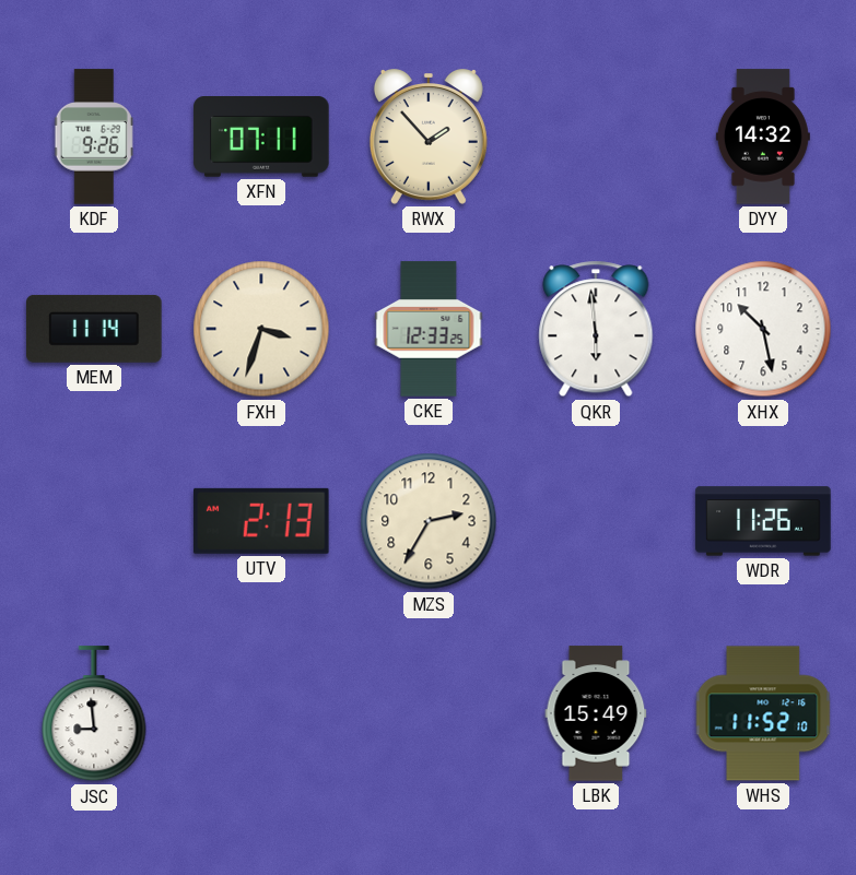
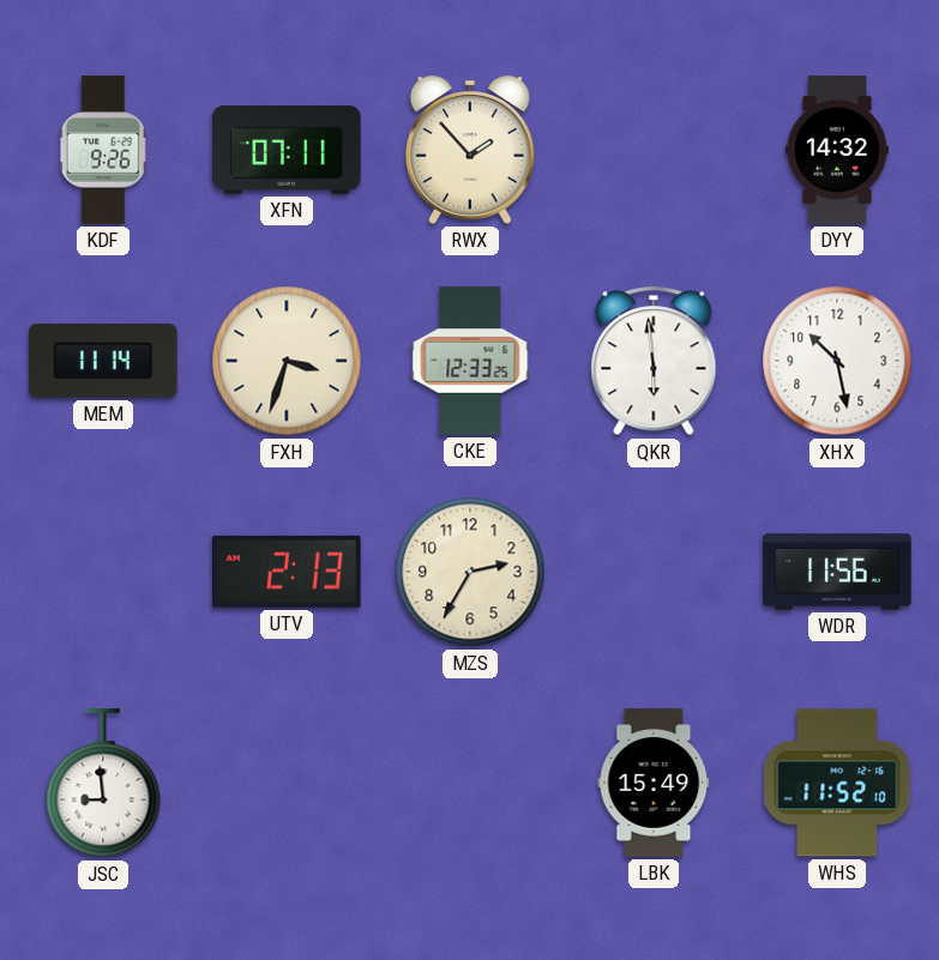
WDR: 11:26 -> 11:56
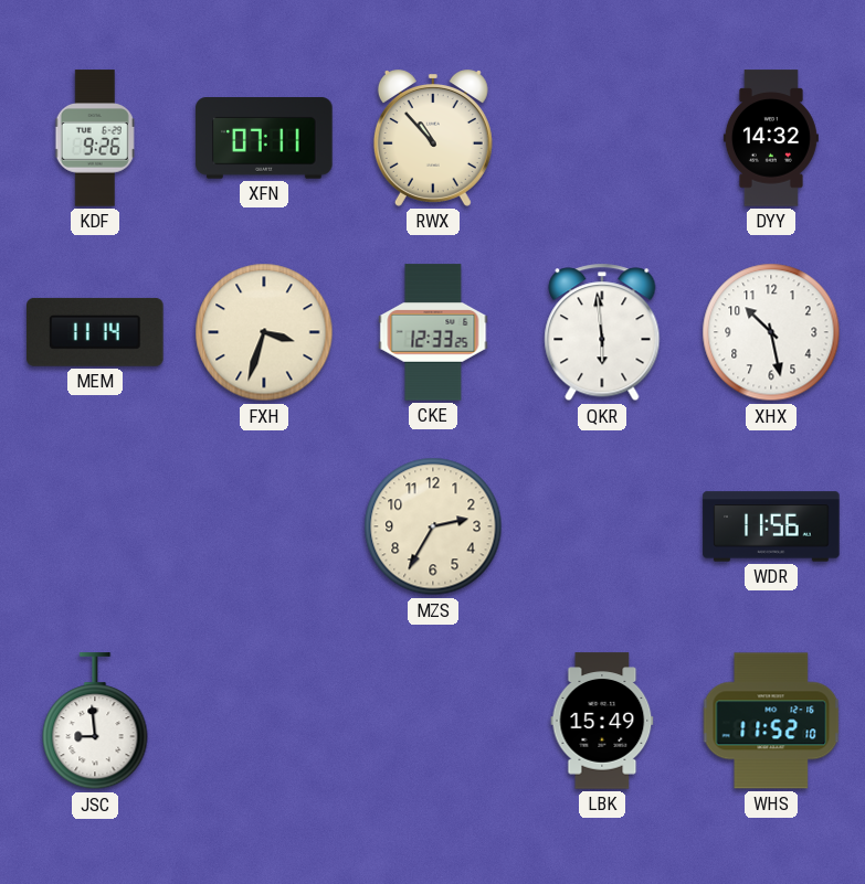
RWX: 1:53 -> 10:53
UTV: 2:13 -> none
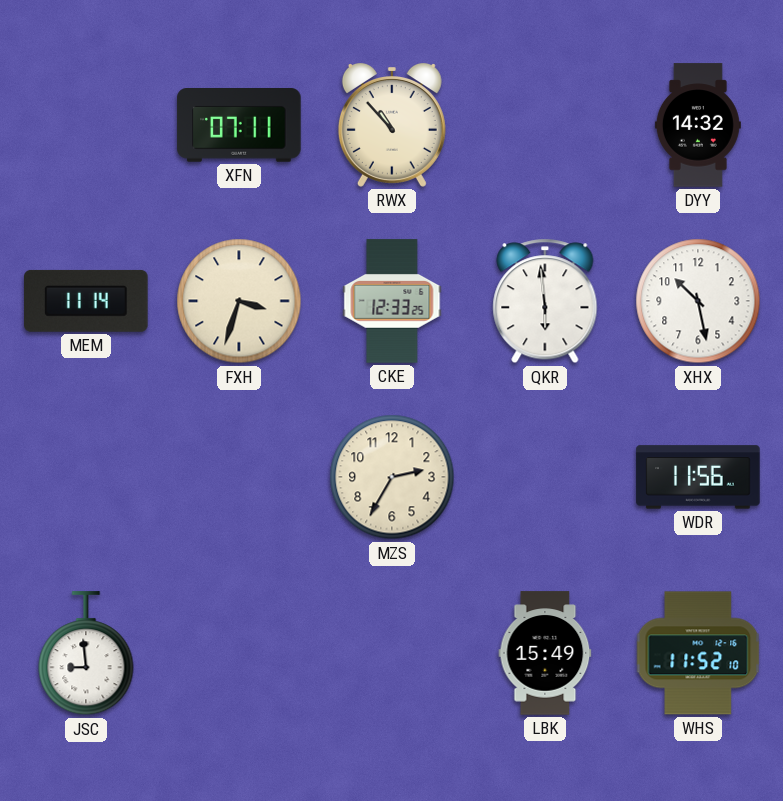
KDF: 9:26 -> none
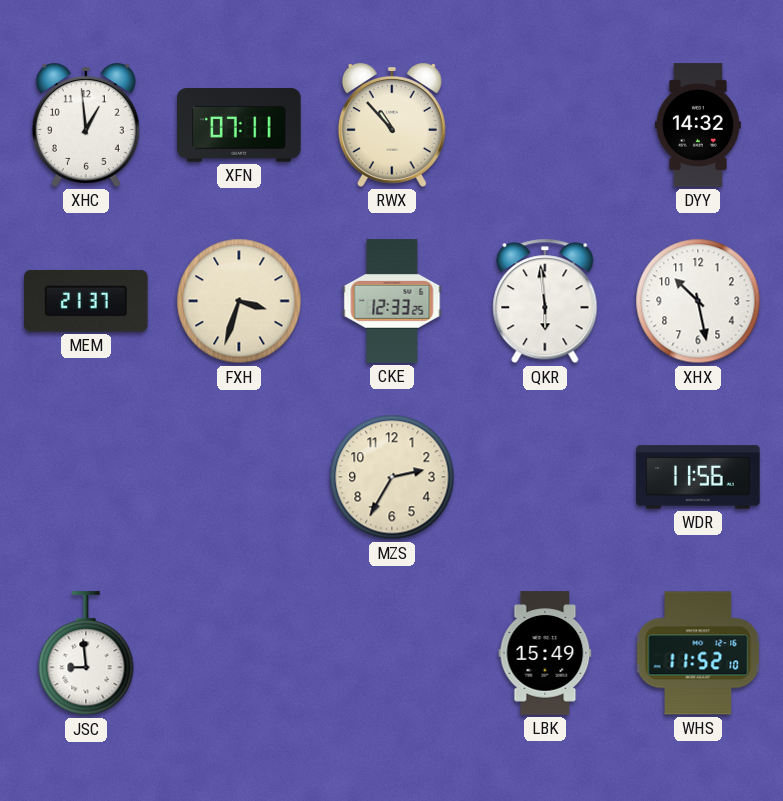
XHC: none -> 12:59
MEM: 11:14 -> 21:37
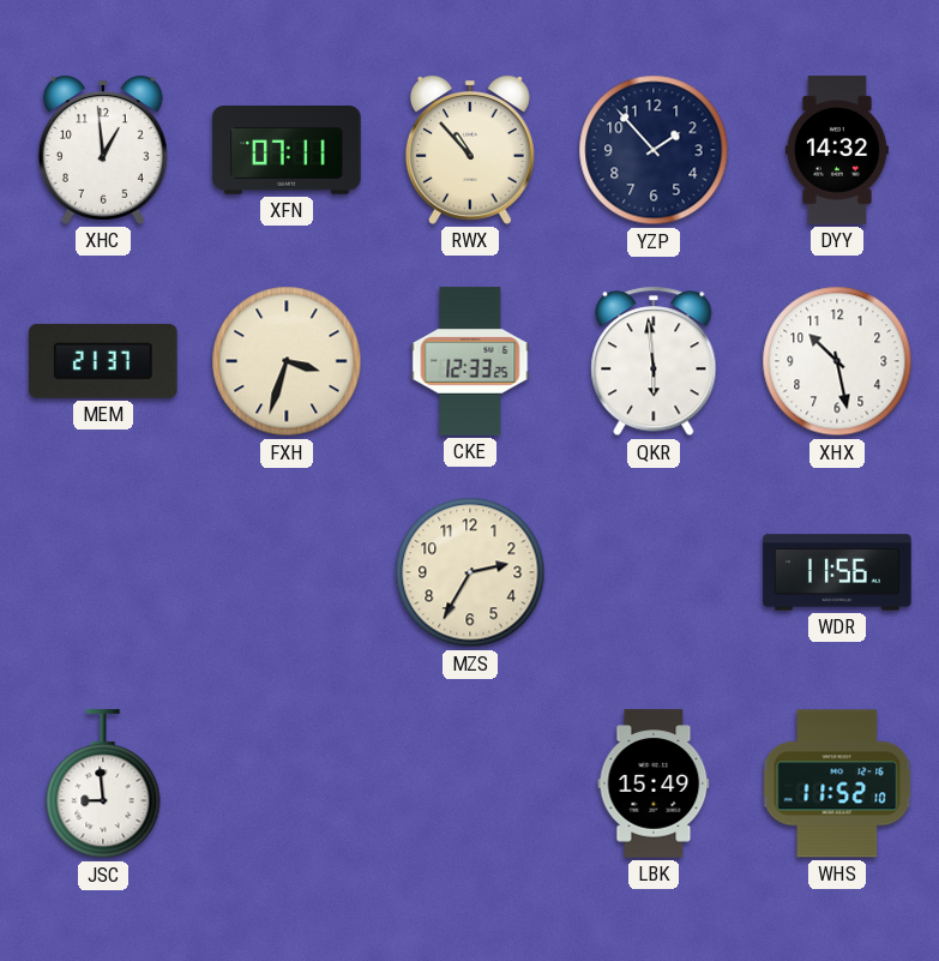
YZP: none -> 1:53
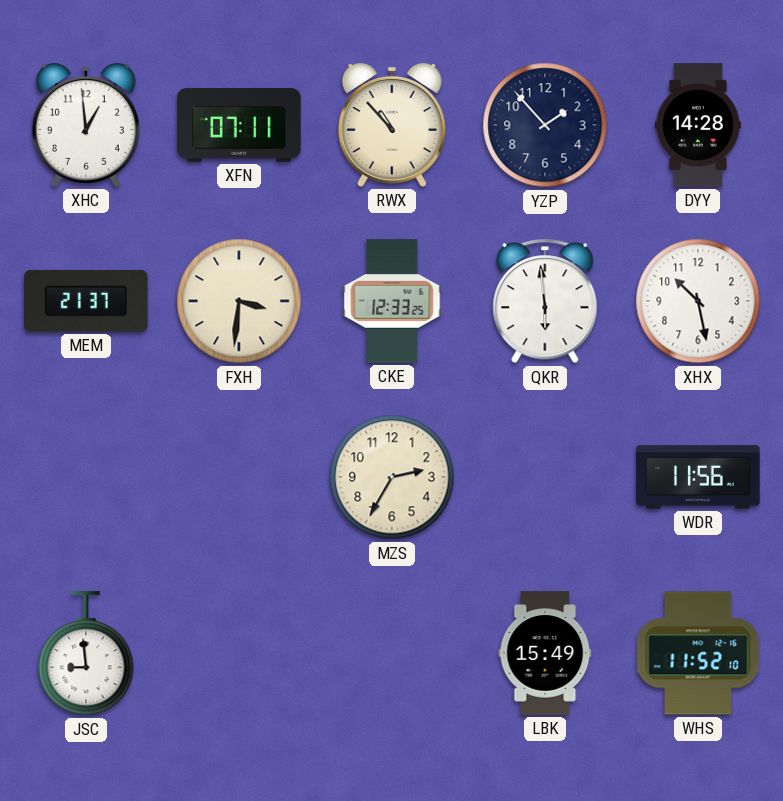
DYY: 14:32 -> 14:28
FXH: 3:33 -> 3:31
